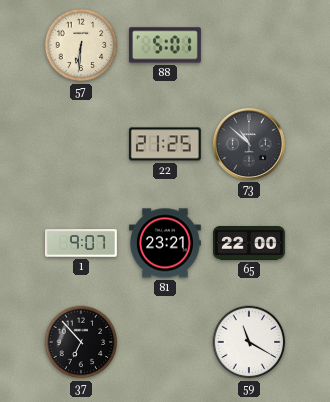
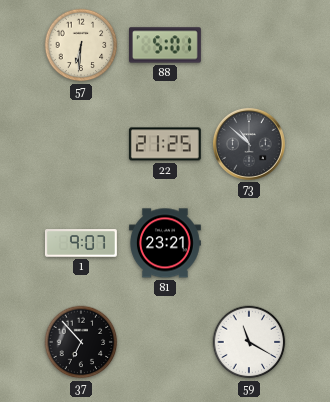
65: 22:00 -> none
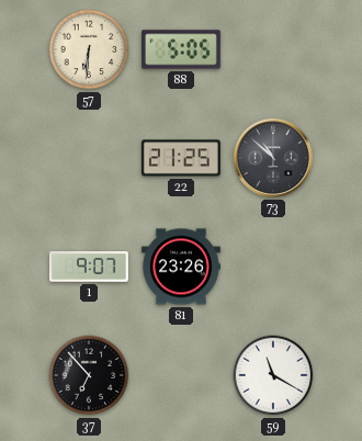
88: 5:01 -> 5:05
81: 23:21 -> 23:26
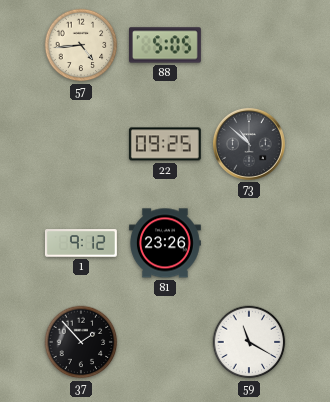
57: 6:31 -> 4:44
22: 21:25 -> 09:25
1: 9:07 -> 9:12
37: 6:53 -> 1:53
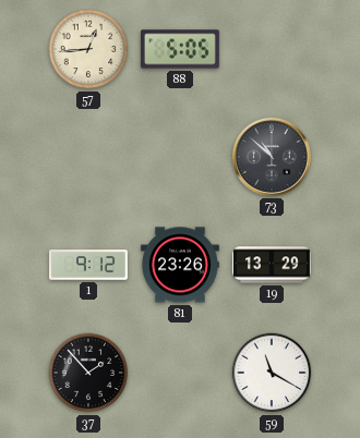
57: 4:44 -> 12:44
22: 09:25 -> none
19: none -> 13:29
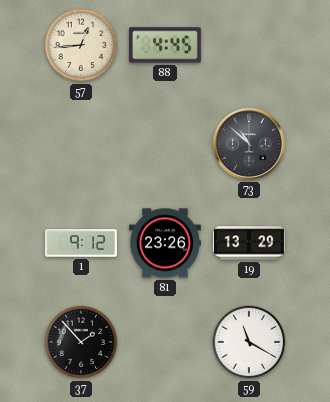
88: 5:05 -> 4:45
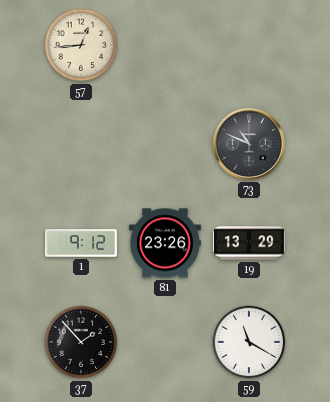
88: 4:45 -> none
73: 10:52 -> 10:49
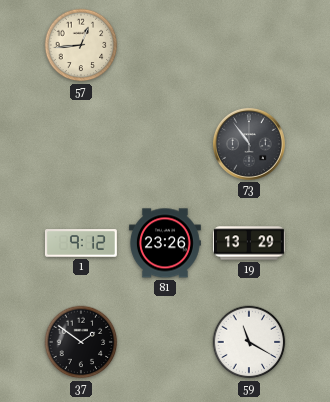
73: 10:49 -> 10:54
37: 1:53 -> 1:51
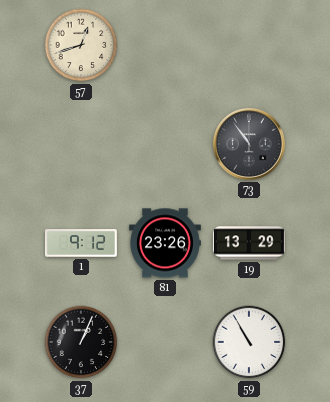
57: 12:44 -> 12:42
37: 1:51 -> 1:04
59: 11:20 -> 10:55
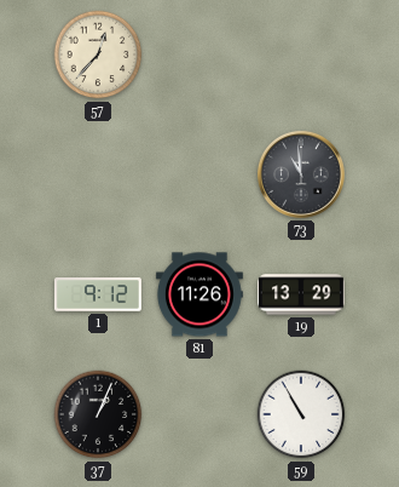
57: 12:42 -> 12:37
73: 10:54 -> 10:59
81: 23:26 -> 11:26
